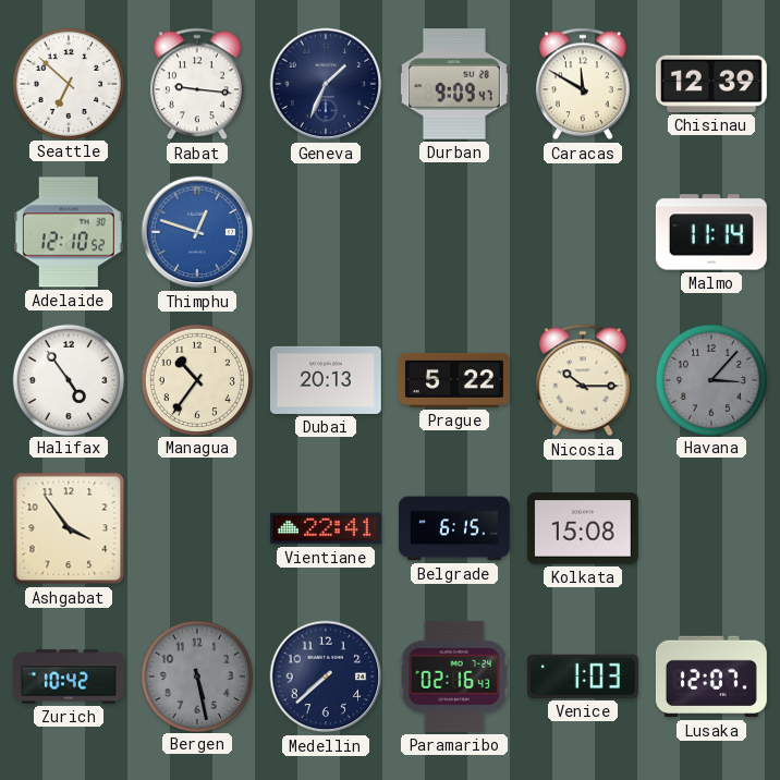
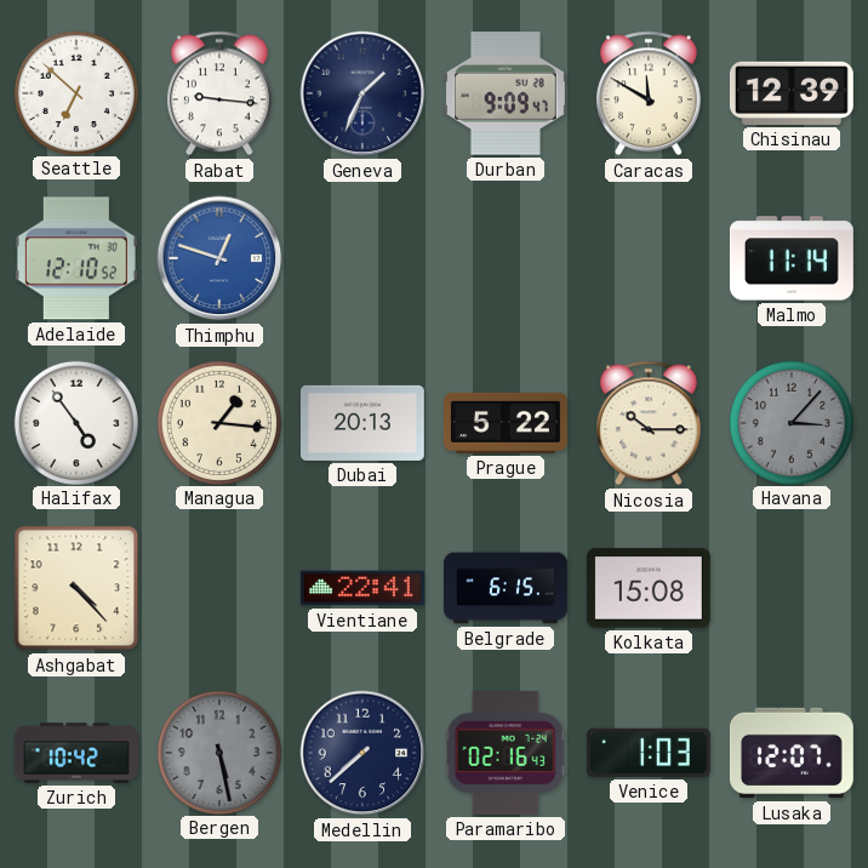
Managua: 10:36 -> 1:16
Ashgabat: 3:54 -> 4:23
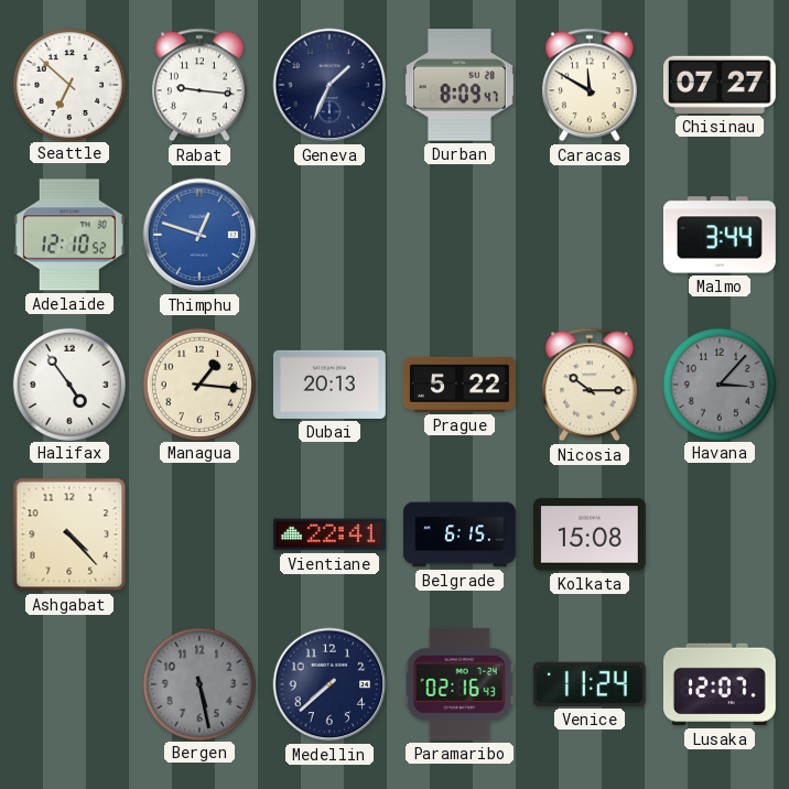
Durban: 9:09 -> 8:09
Chisinau: 12:39 -> 07:27
Malmo: 11:14 -> 3:44
Zurich: 10:42 -> none
Venice: 1:03 -> 11:24
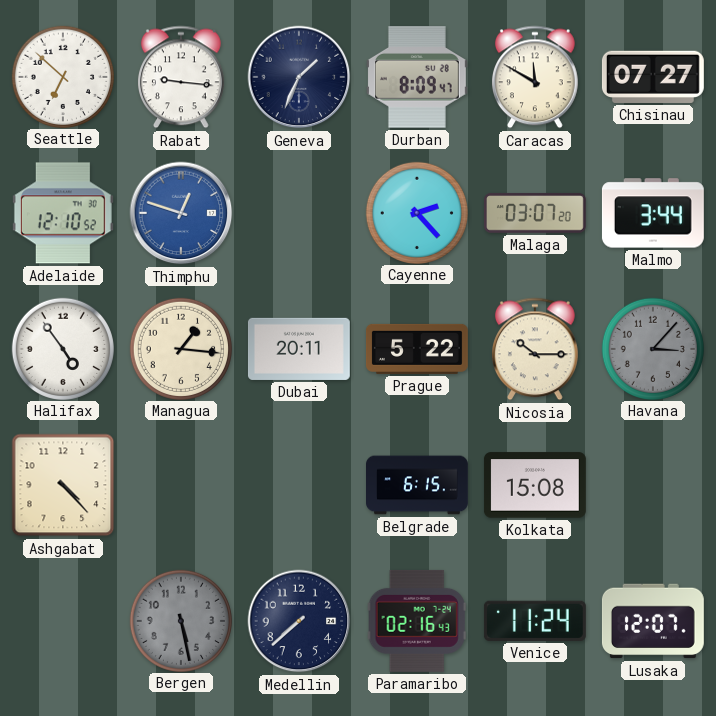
Cayenne: none -> 2:23
Malaga: none -> 03:07
Dubai: 20:13 -> 20:11
Vientiane: 22:41 -> none
